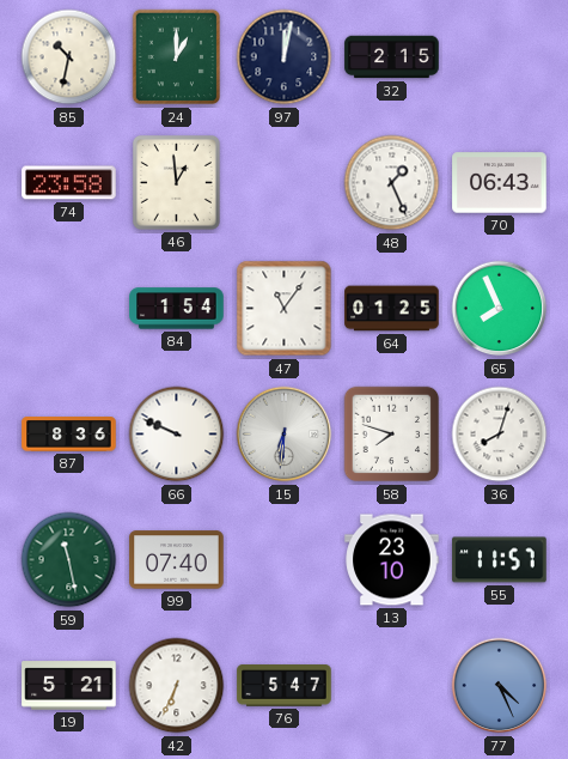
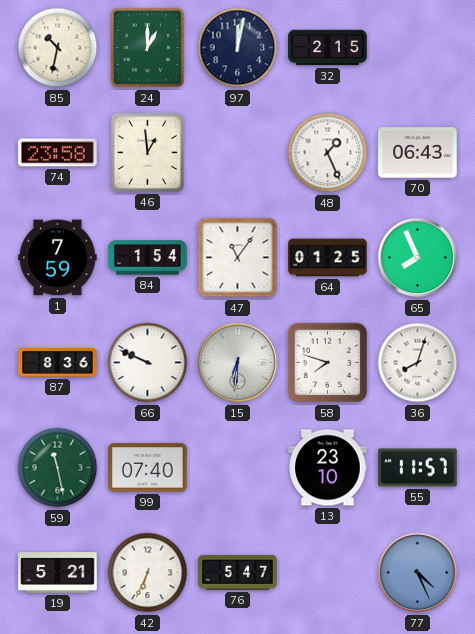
1: none -> 7:59
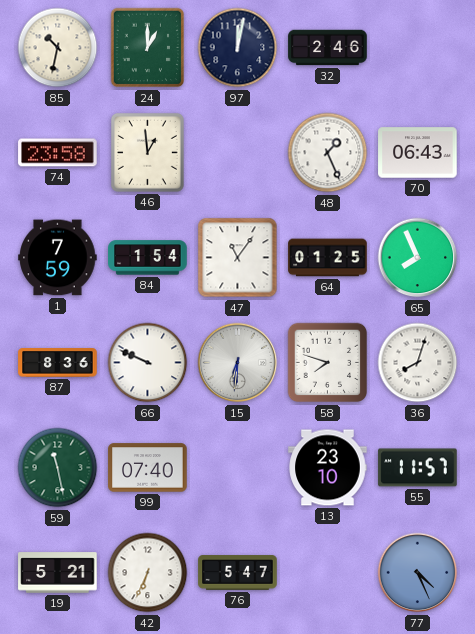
32: 2:15 -> 2:46
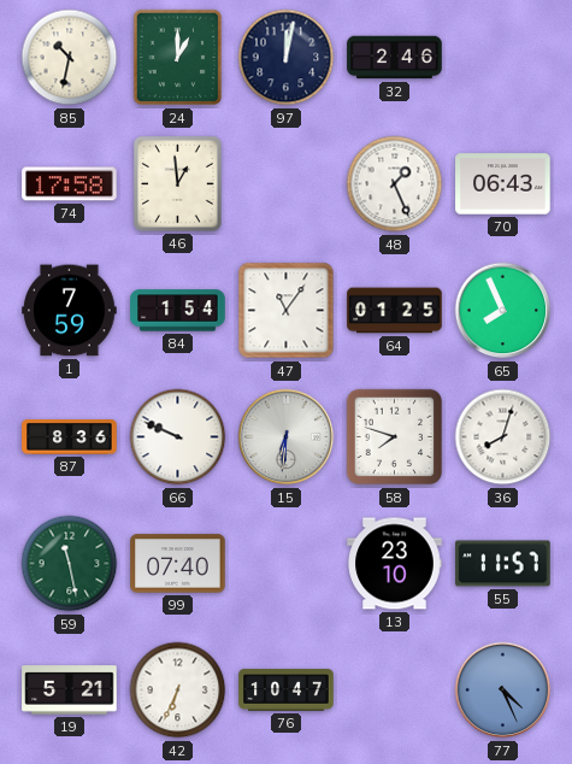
74: 23:58 -> 17:58
76: 5:47 -> 10:47
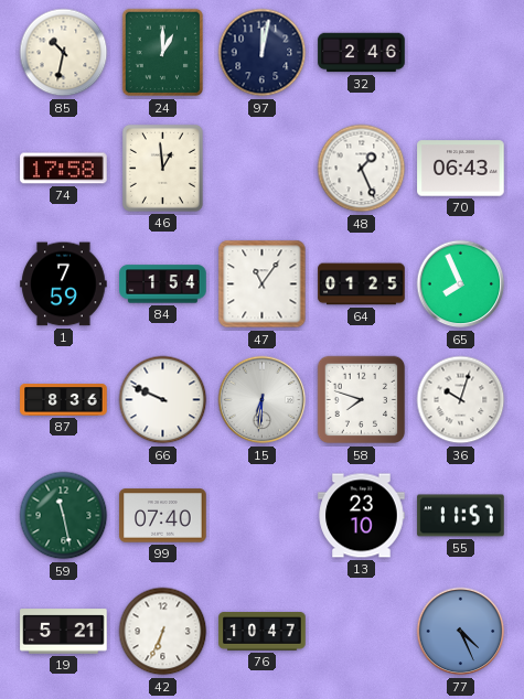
36: 8:03 -> 10:03
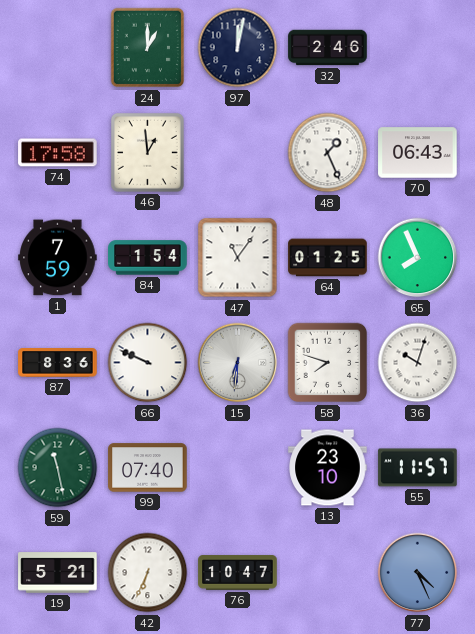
85: 10:32 -> none
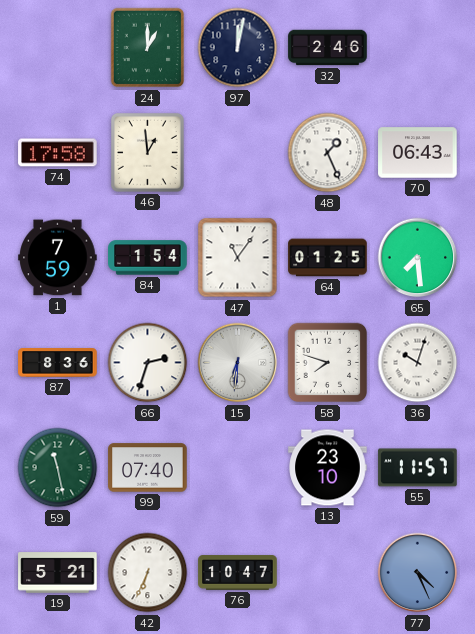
65: 7:56 -> 7:29
66: 9:49 -> 2:33
